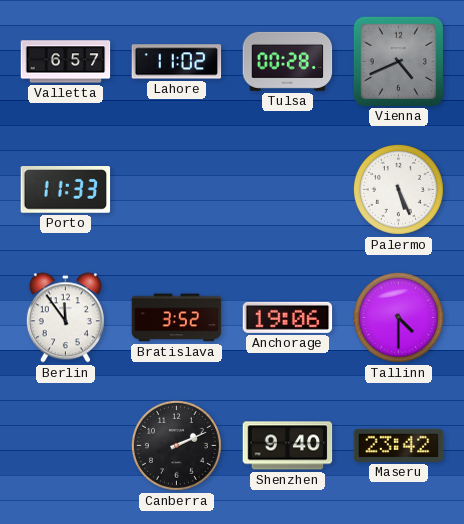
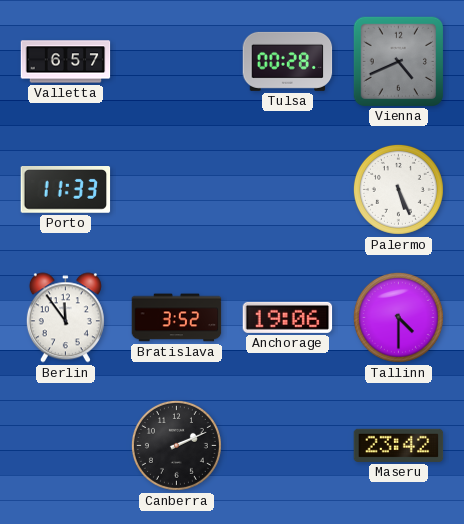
Lahore: 11:02 -> none
Shenzhen: 9:40 -> none
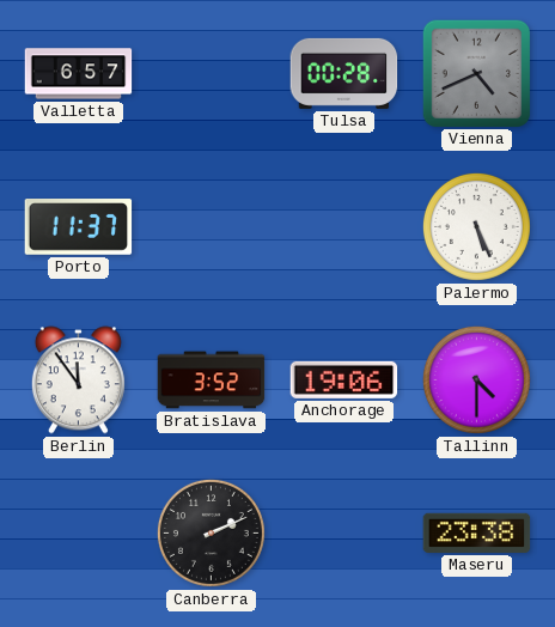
Porto: 11:33 -> 11:37
Maseru: 23:42 -> 23:38
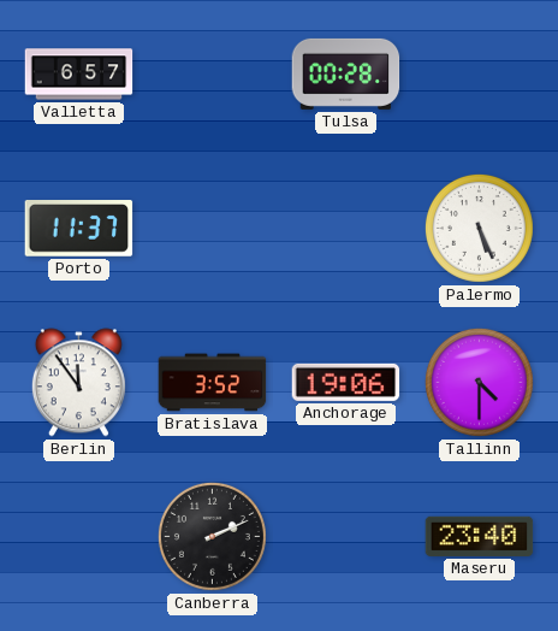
Vienna: 4:41 -> none
Maseru: 23:38 -> 23:40
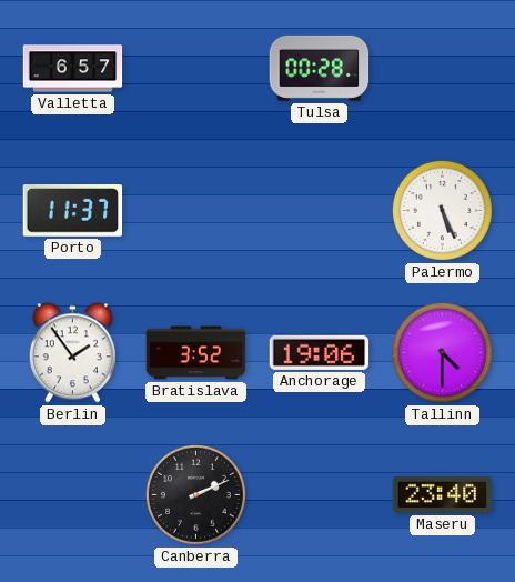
Berlin: 11:54 -> 1:54
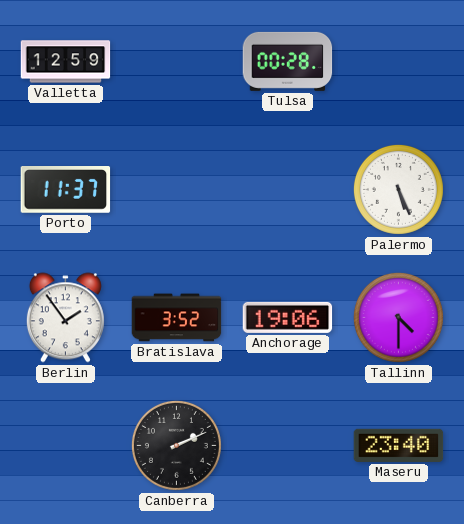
Valletta: 6:57 -> 12:59
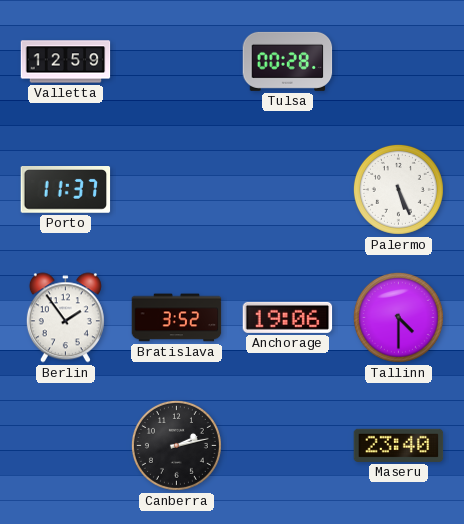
Canberra: 2:11 -> 2:13
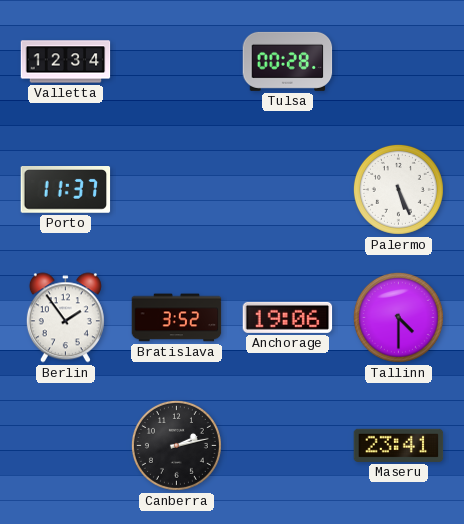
Valletta: 12:59 -> 12:34
Maseru: 23:40 -> 23:41
